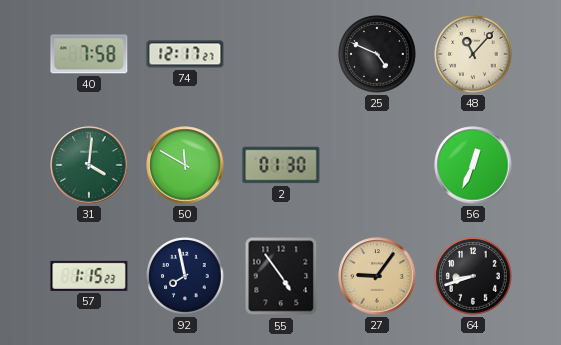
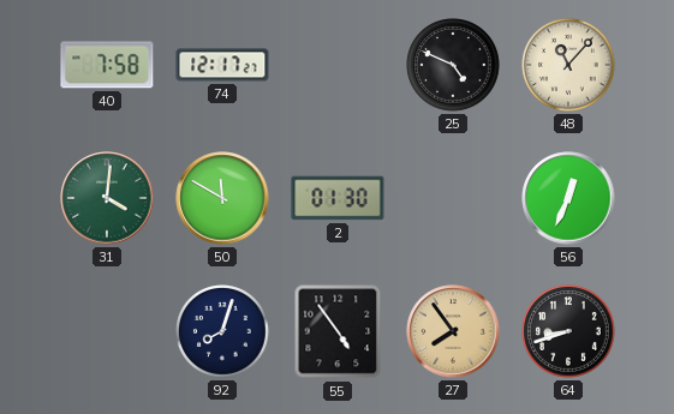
57: 1:15 -> none
92: 7:58 -> 8:03
27: 9:06 -> 7:54
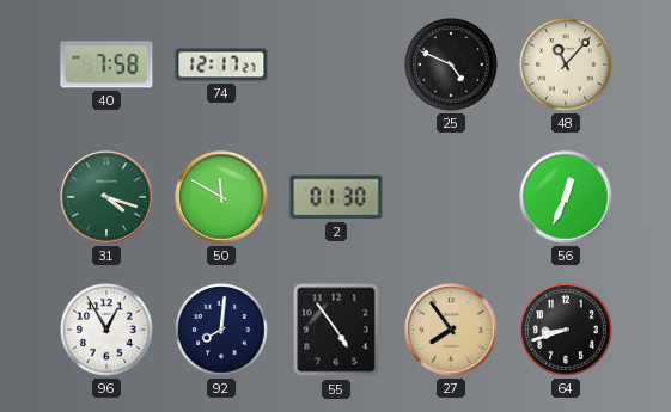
31: 4:01 -> 4:18
96: none -> 12:55
92: 8:03 -> 8:01
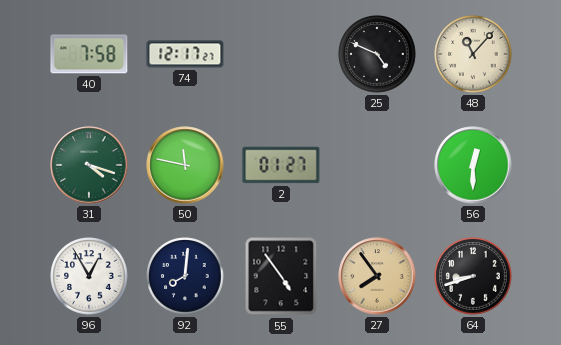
50: 11:50 -> 11:47
2: 01:30 -> 01:27
56: 12:34 -> 12:30
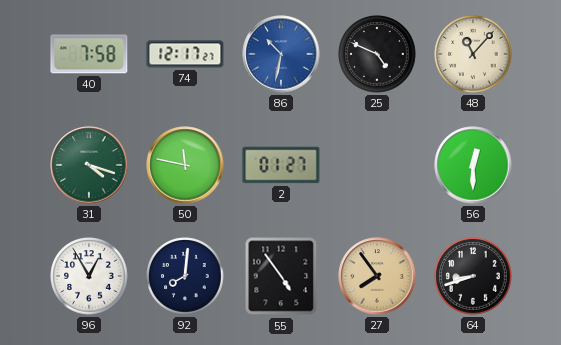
86: none -> 10:32
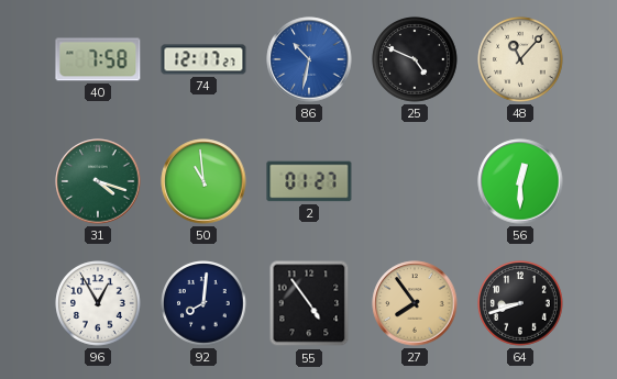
50: 11:47 -> 10:59
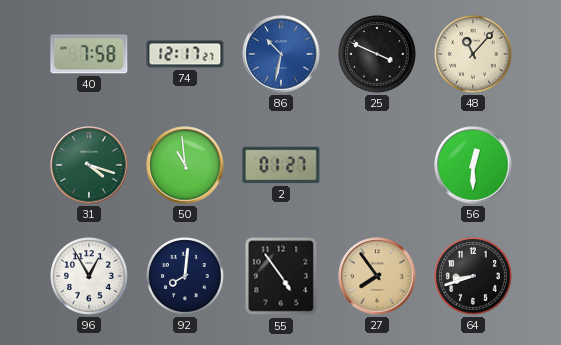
25: 4:49 -> 3:49
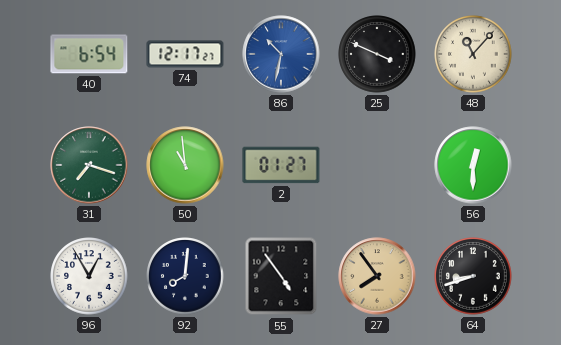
40: 7:58 -> 6:54
31: 4:18 -> 7:18
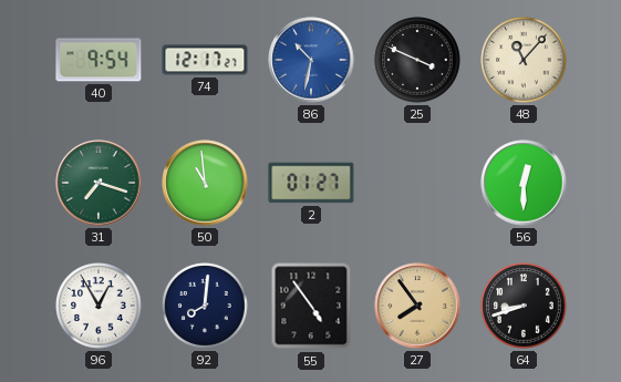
40: 6:54 -> 9:54
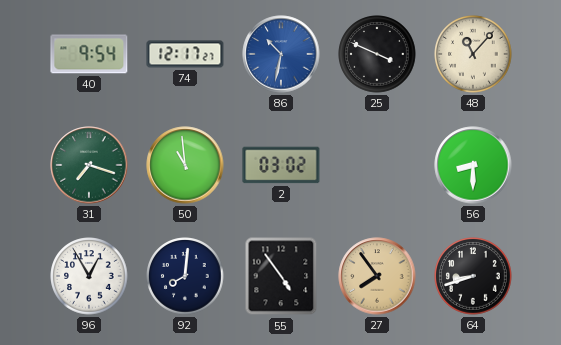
2: 01:27 -> 03:02
56: 12:30 -> 8:30
